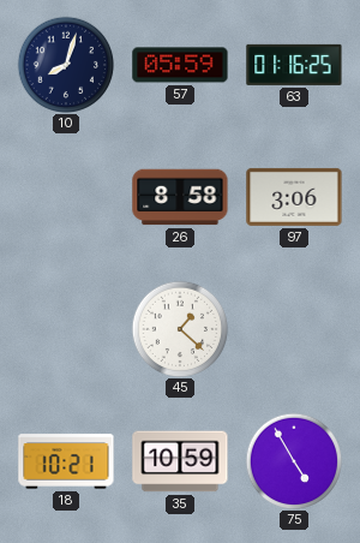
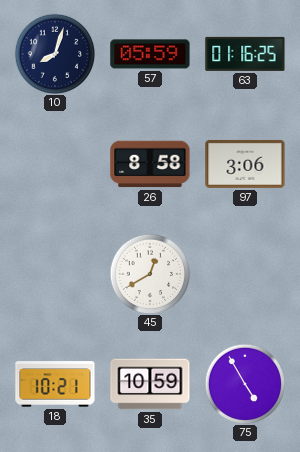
45: 1:22 -> 12:40
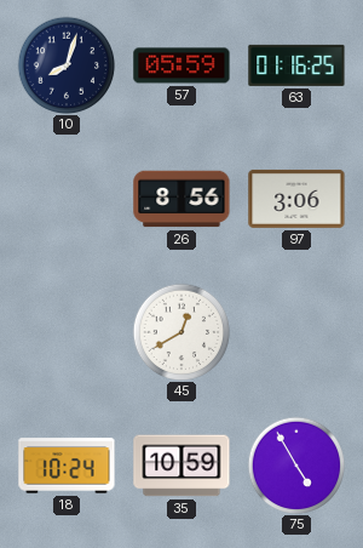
26: 8:58 -> 8:56
18: 10:21 -> 10:24
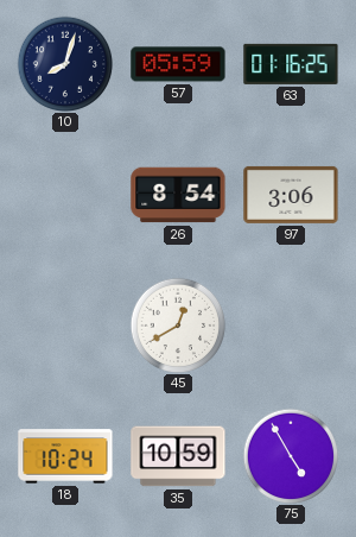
26: 8:56 -> 8:54
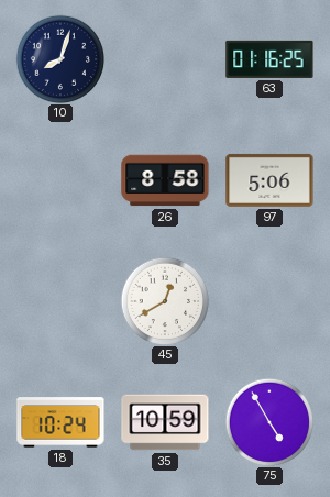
57: 05:59 -> none
26: 8:54 -> 8:58
97: 3:06 -> 5:06
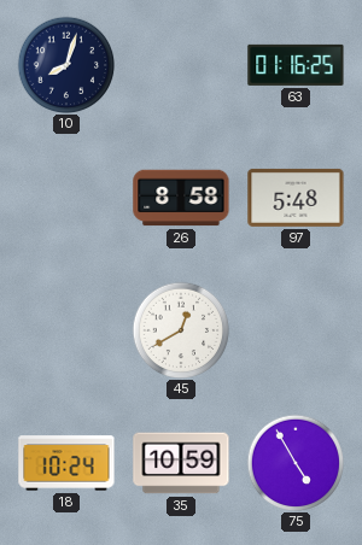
97: 5:06 -> 5:48
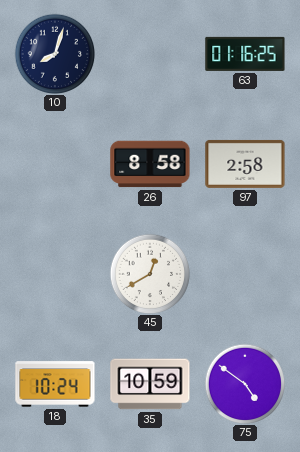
97: 5:48 -> 2:58
75: 4:55 -> 4:51
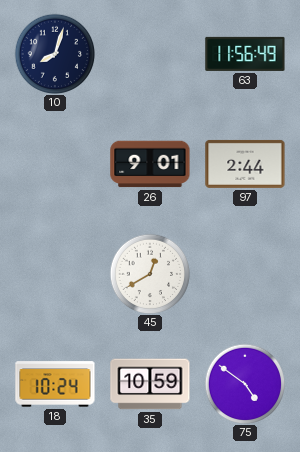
63: 01:16 -> 11:56
26: 8:58 -> 9:01
97: 2:58 -> 2:44
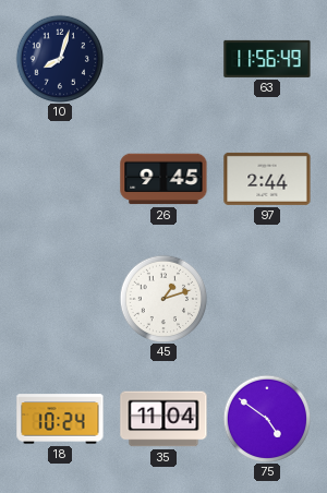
26: 9:01 -> 9:45
45: 12:40 -> 1:12
35: 10:59 -> 11:04
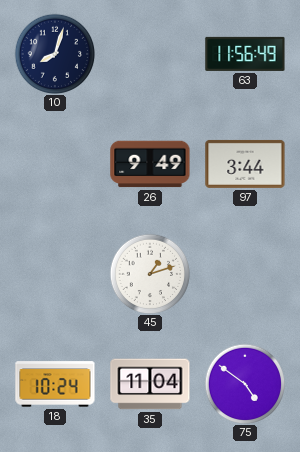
26: 9:45 -> 9:49
97: 2:44 -> 3:44
